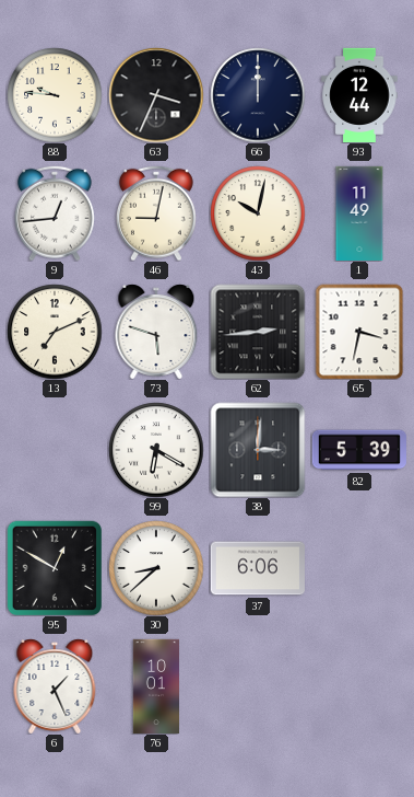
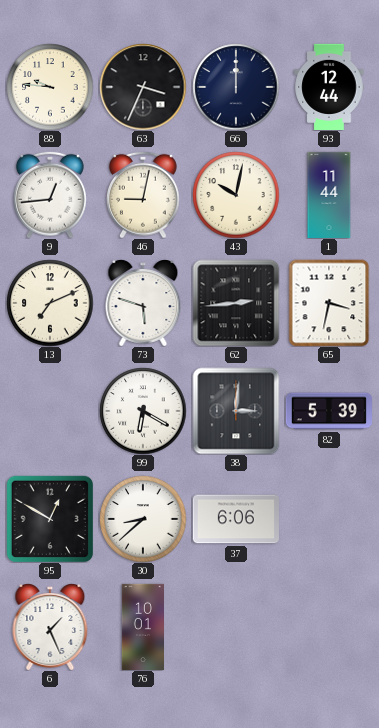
1: 11:49 -> 11:44
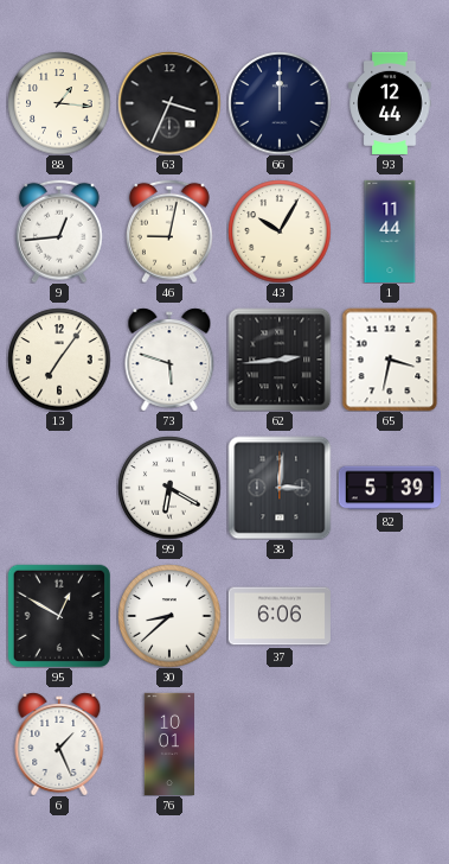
88: 9:46 -> 1:16
43: 10:02 -> 10:05
13: 7:11 -> 7:06
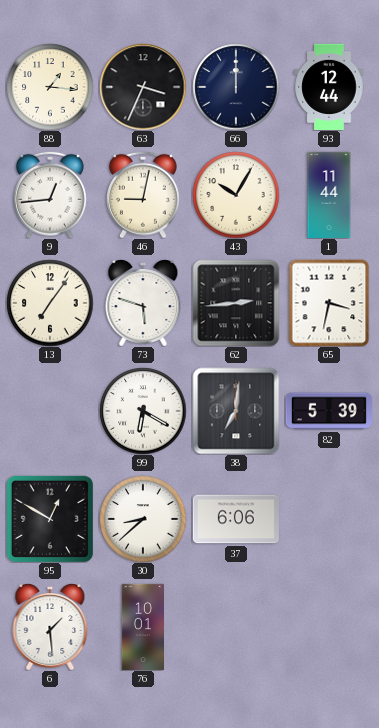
38: 3:01 -> 7:01
6: 1:26 -> 1:29
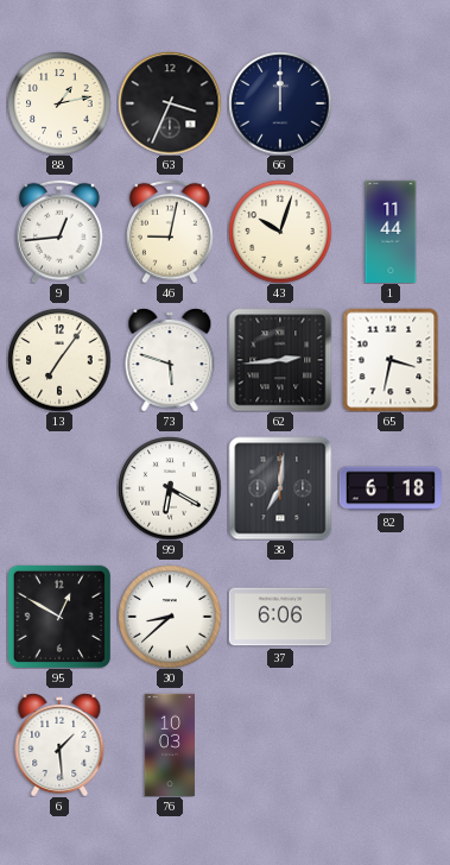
88: 1:16 -> 1:13
93: 12:44 -> none
43: 10:05 -> 10:03
82: 5:39 -> 6:18
76: 10:01 -> 10:03
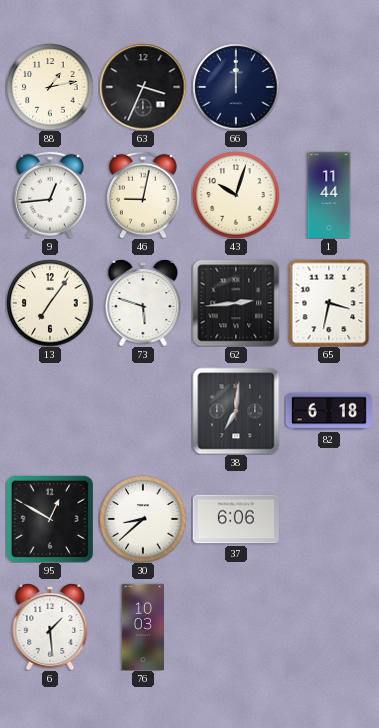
99: 6:20 -> none
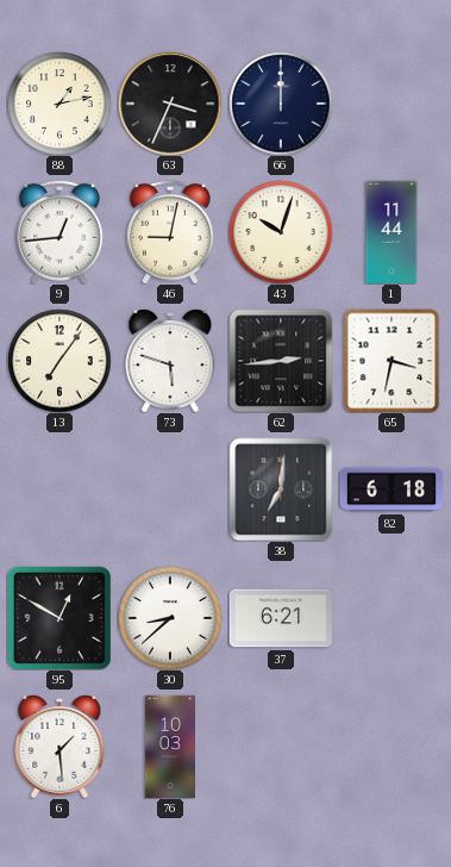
37: 6:06 -> 6:21
